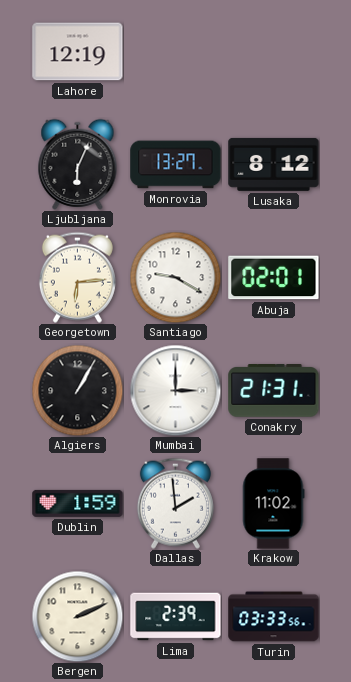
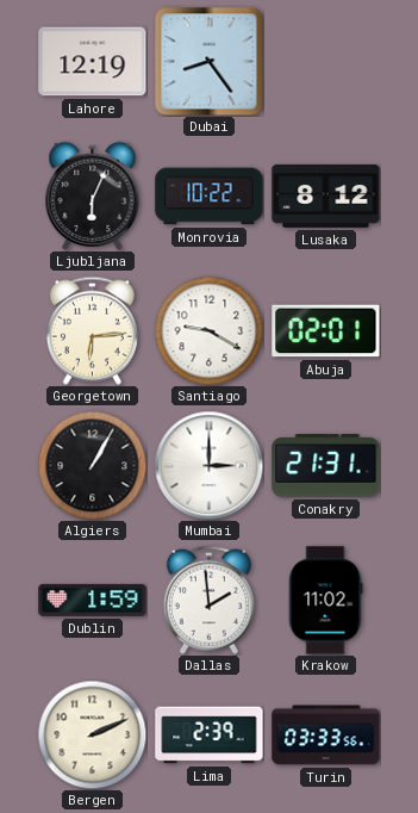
Dubai: none -> 8:24
Monrovia: 13:27 -> 10:22
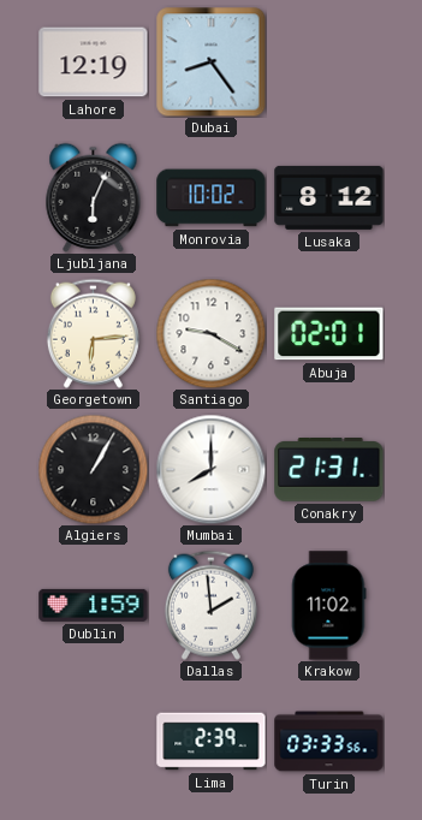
Monrovia: 10:22 -> 10:02
Mumbai: 3:00 -> 8:00
Bergen: 2:11 -> none
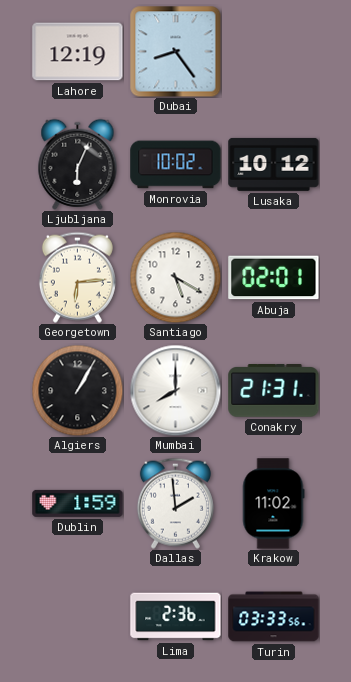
Lusaka: 8:12 -> 10:12
Santiago: 9:20 -> 5:20
Lima: 2:39 -> 2:36
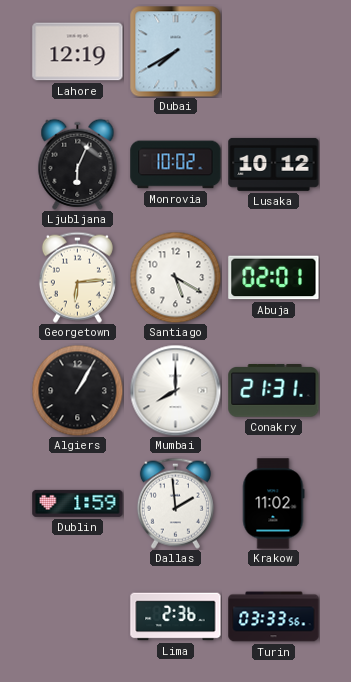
Dubai: 8:24 -> 7:40
